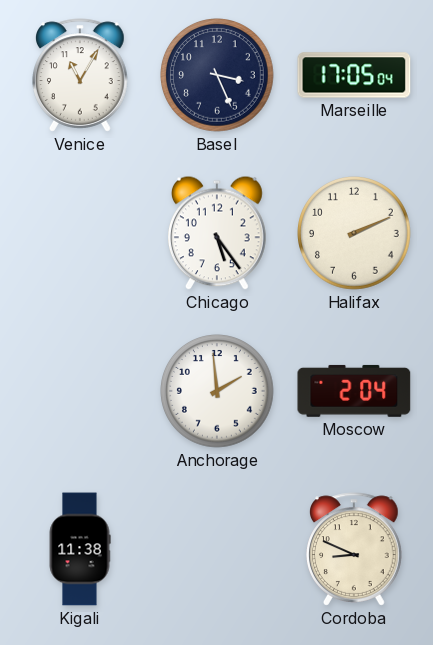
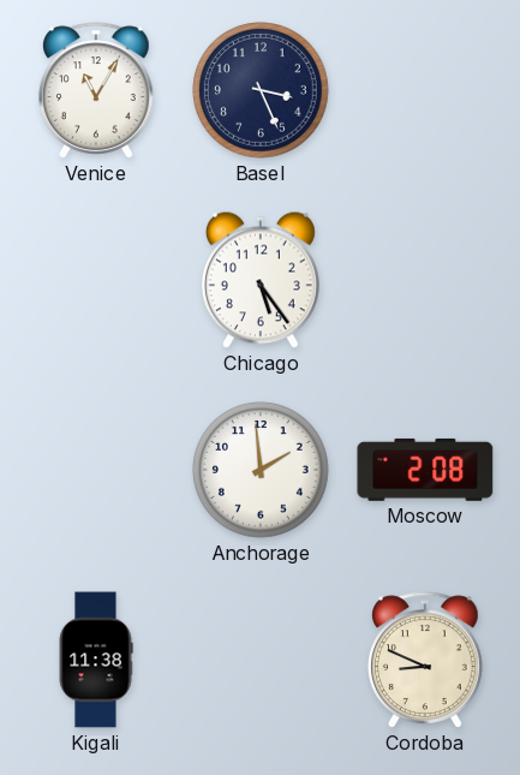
Marseille: 17:05 -> none
Halifax: 2:11 -> none
Moscow: 2:04 -> 2:08
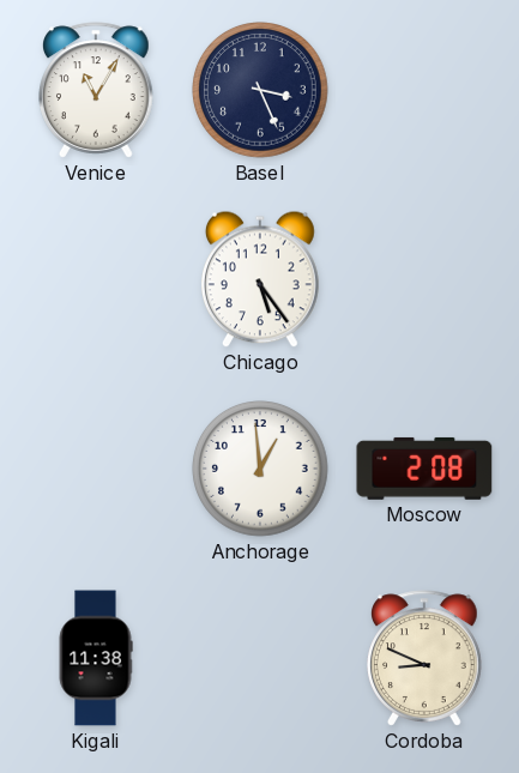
Anchorage: 1:59 -> 12:59
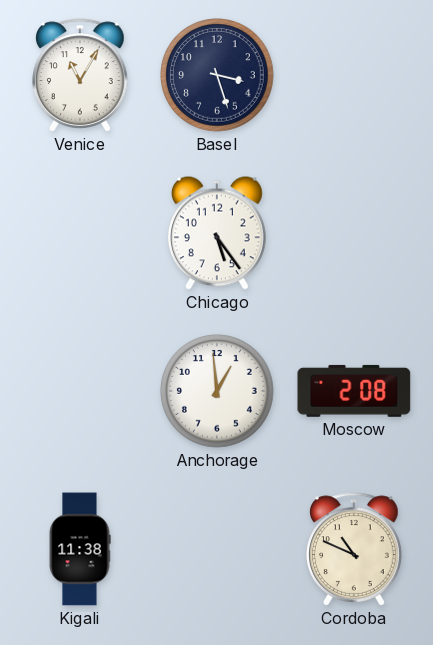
Basel: 3:26 -> 3:27
Cordoba: 8:49 -> 10:49
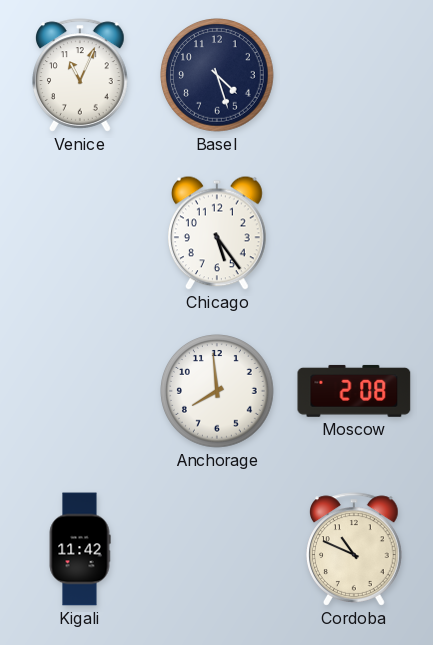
Venice: 11:05 -> 11:04
Basel: 3:27 -> 4:27
Anchorage: 12:59 -> 7:59
Kigali: 11:38 -> 11:42
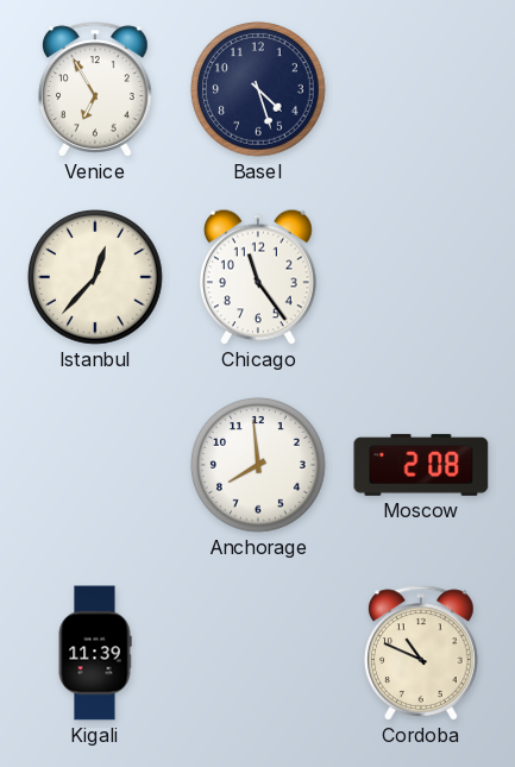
Venice: 11:04 -> 6:55
Istanbul: none -> 12:37
Chicago: 5:24 -> 11:24
Kigali: 11:42 -> 11:39
